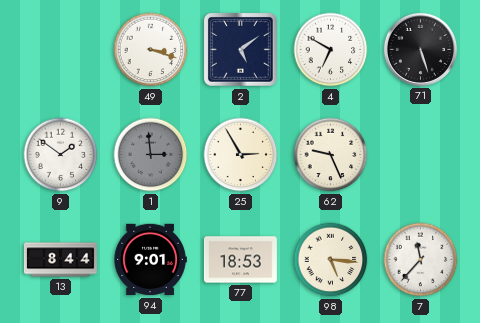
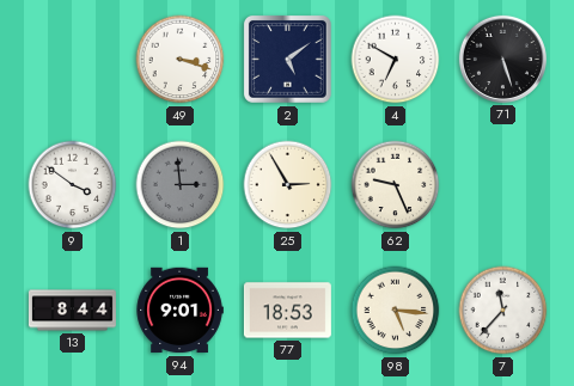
9: 1:51 -> 3:51
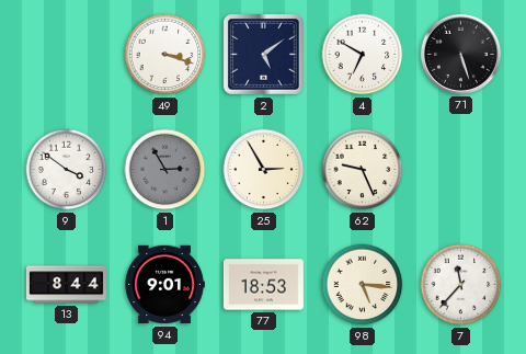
1: 2:59 -> 2:55
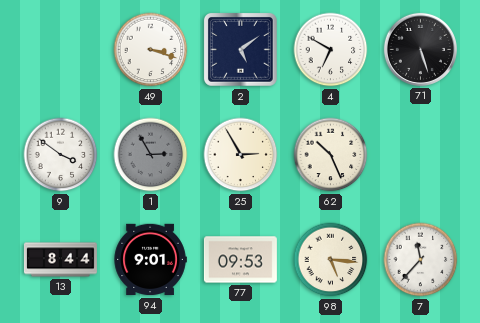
62: 9:26 -> 10:26
77: 18:53 -> 09:53
